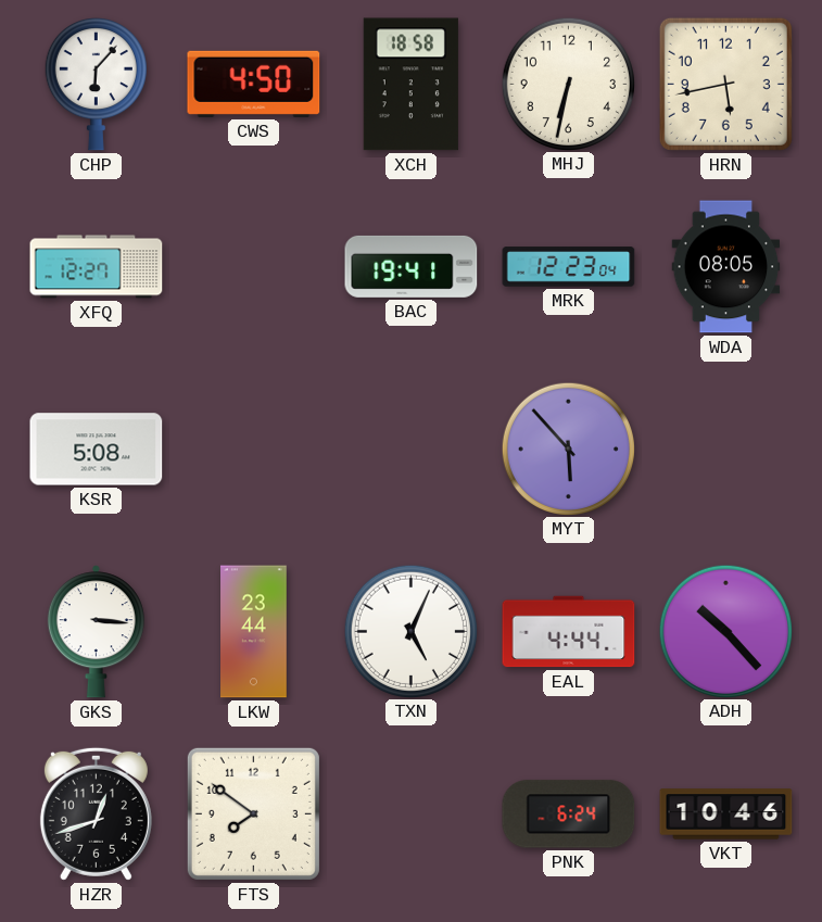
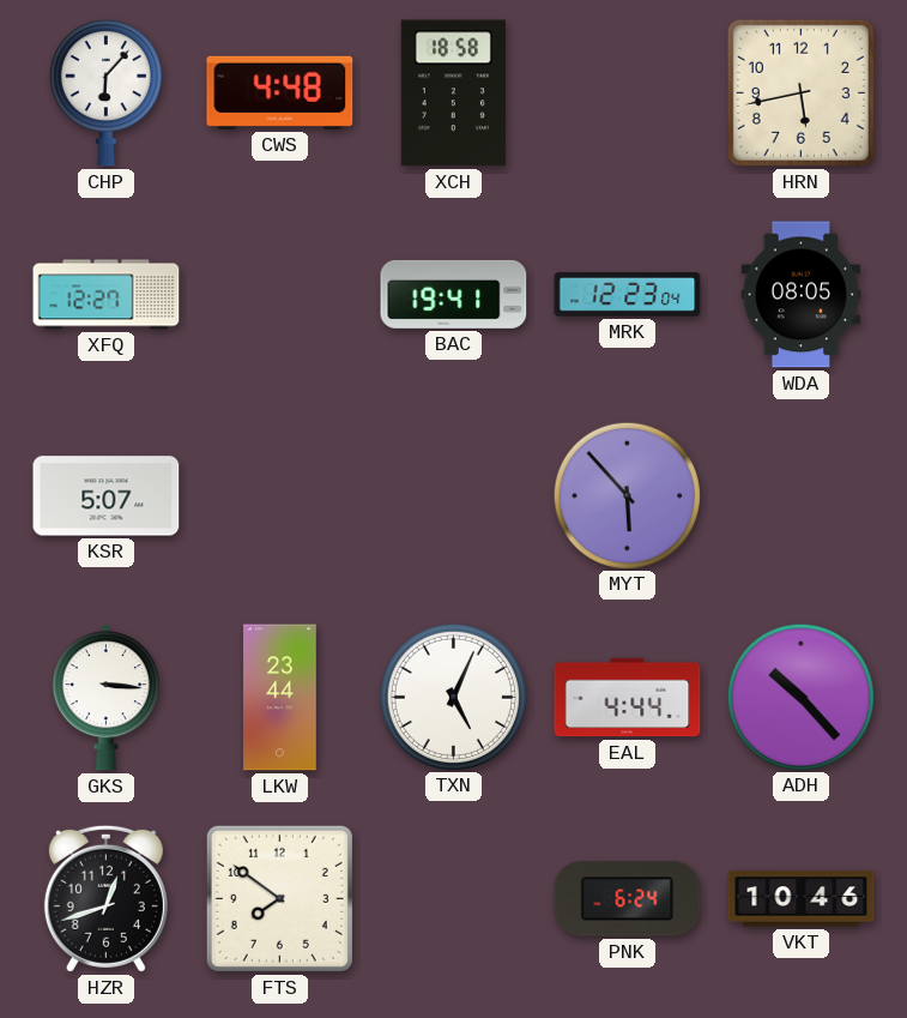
CWS: 4:50 -> 4:48
MHJ: 6:32 -> none
KSR: 5:08 -> 5:07
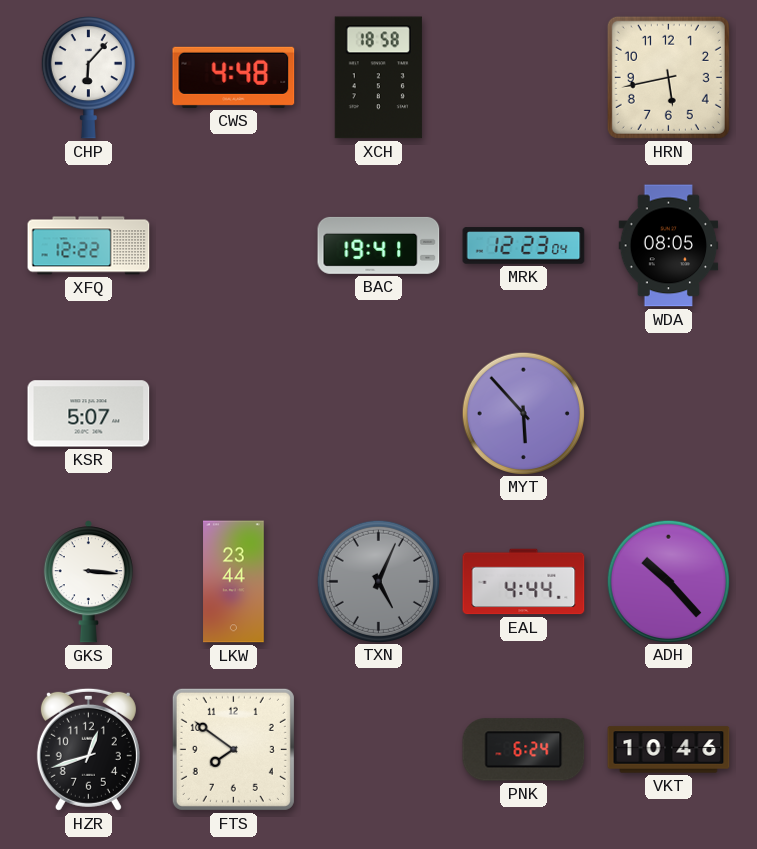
XFQ: 12:27 -> 12:22
TXN dial: white -> grey
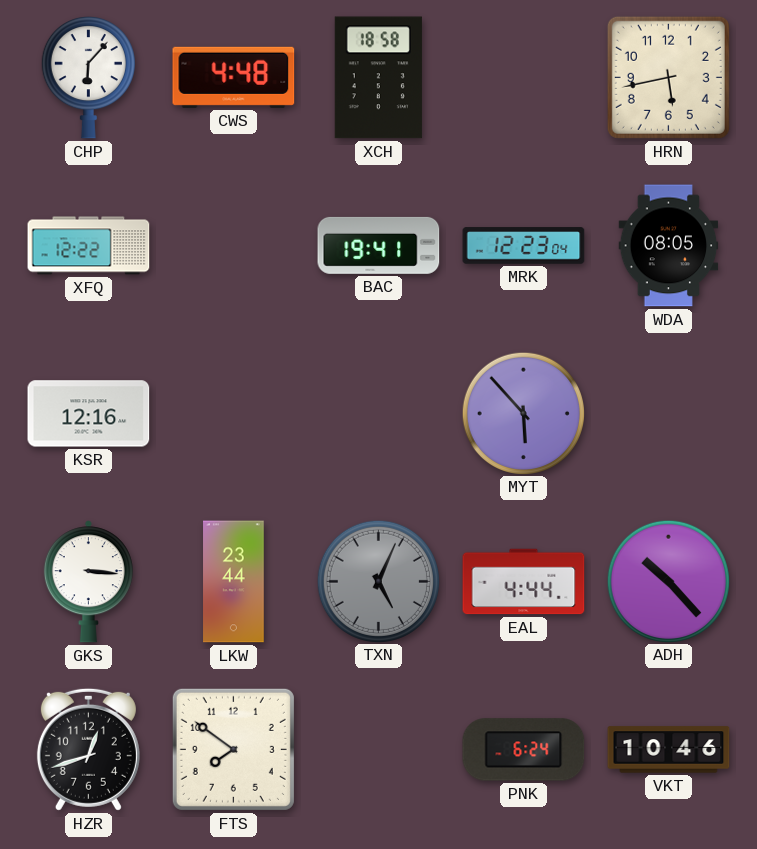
KSR: 5:07 -> 12:16
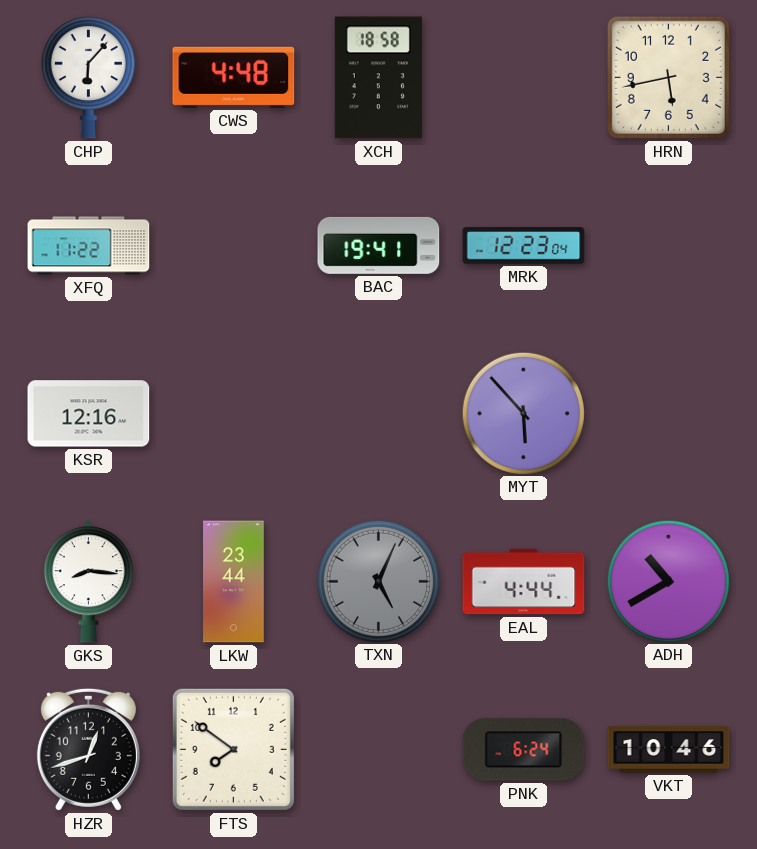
XFQ: 12:22 -> 11:22
WDA: 08:05 -> none
GKS: 3:16 -> 8:16
ADH: 10:23 -> 10:40
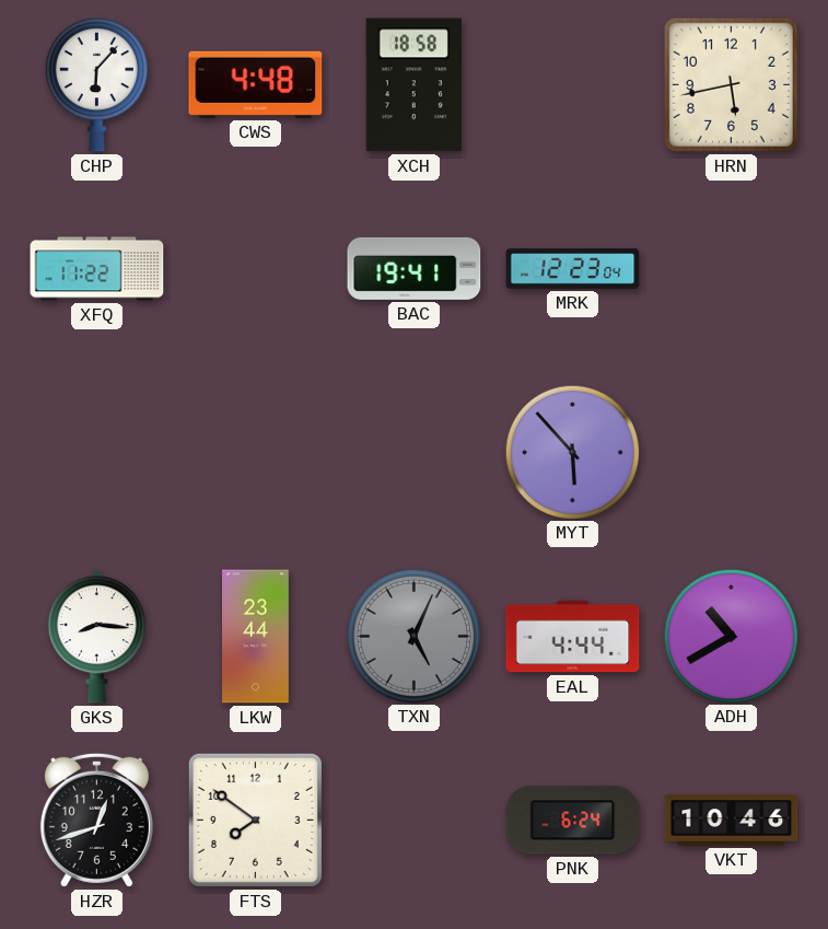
KSR: 12:16 -> none
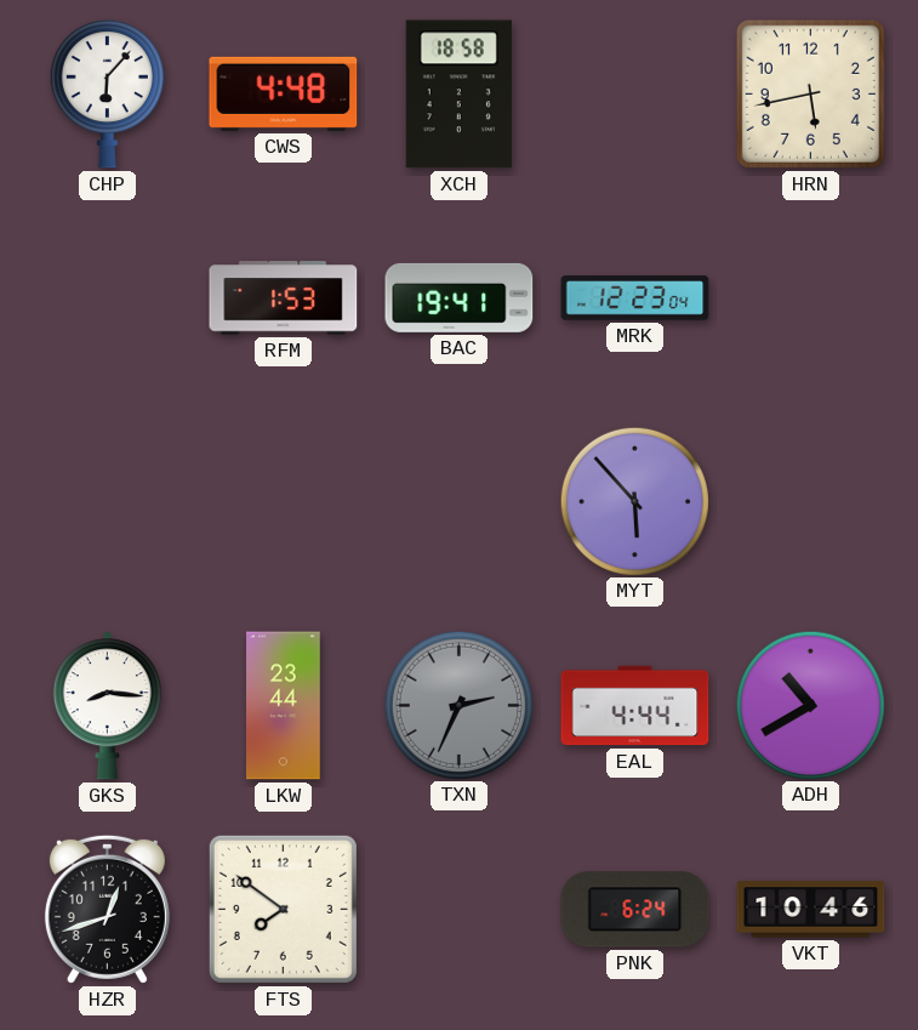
XFQ: 11:22 -> none
RFM: none -> 1:53
TXN: 5:04 -> 2:34
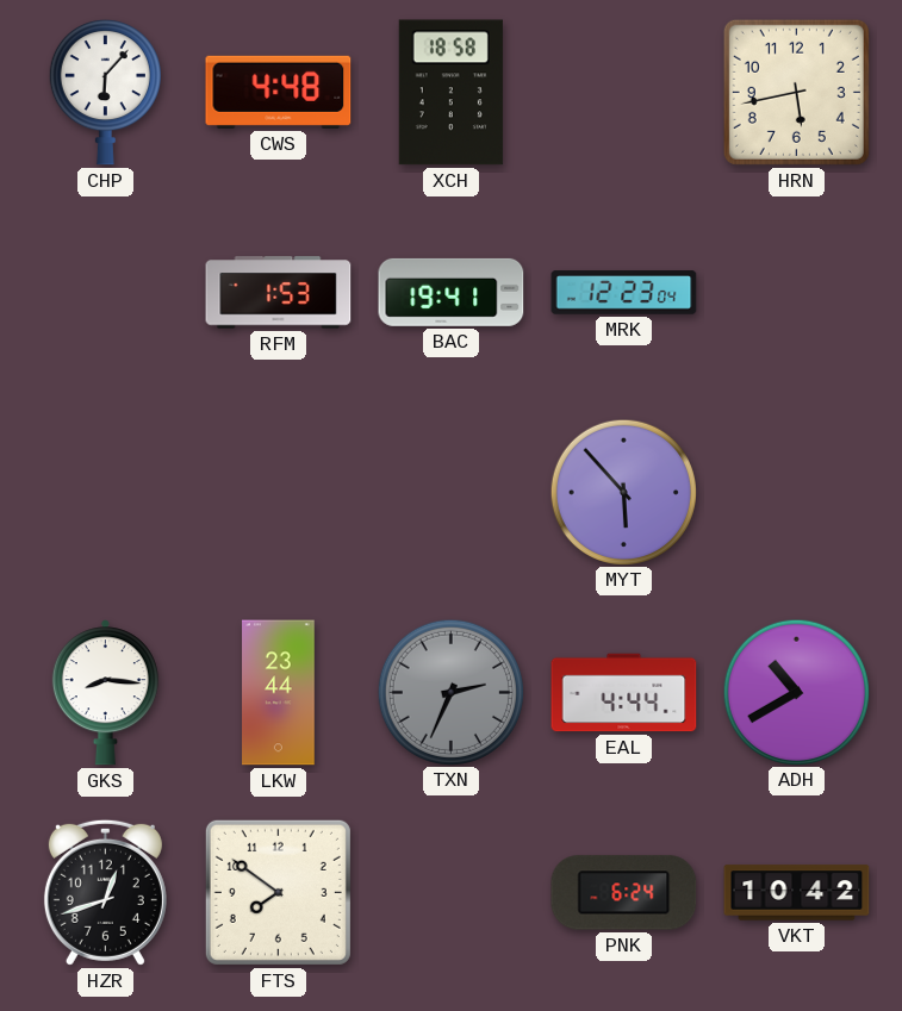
VKT: 10:46 -> 10:42
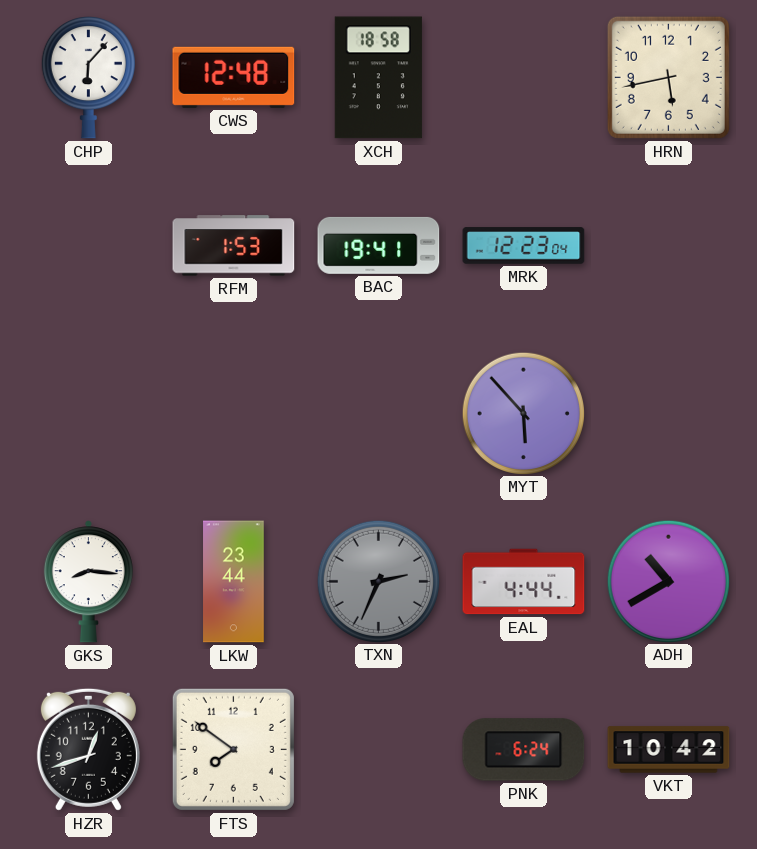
CWS: 4:48 -> 12:48
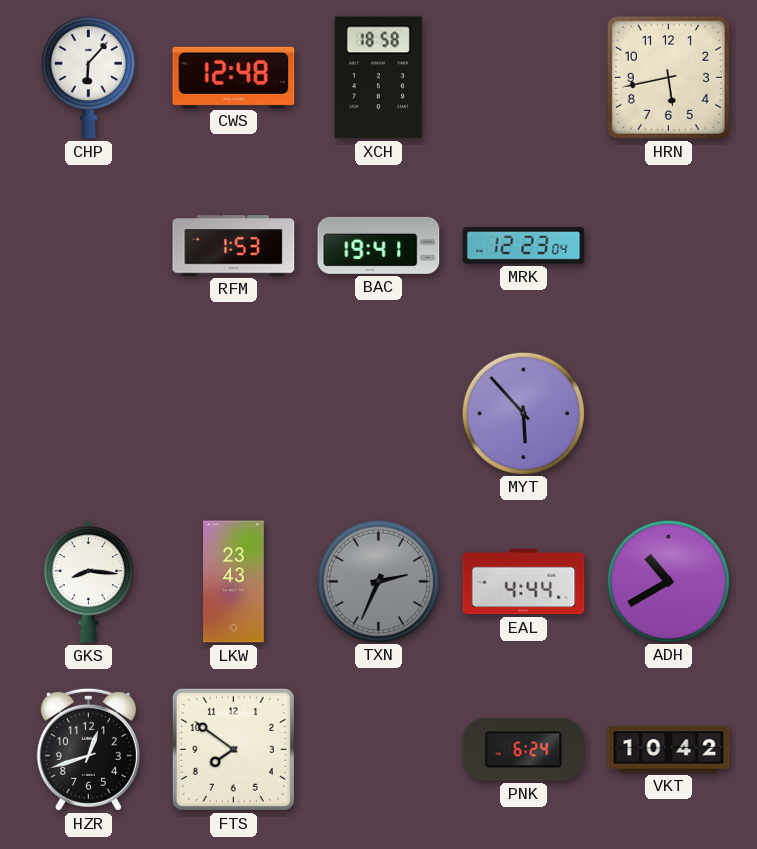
LKW: 23:44 -> 23:43
